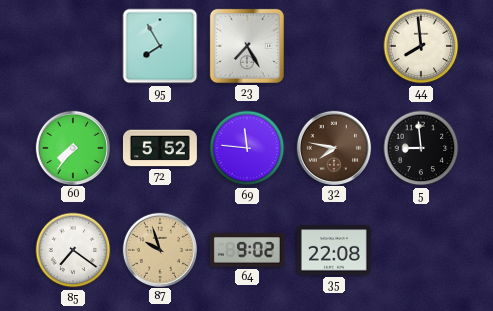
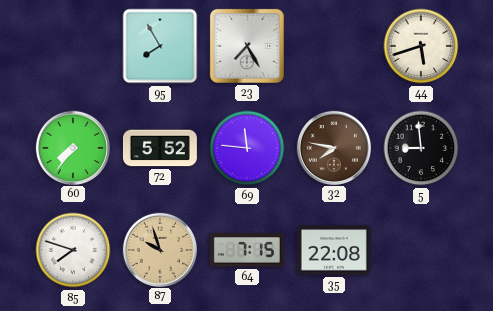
44: 7:59 -> 5:42
85: 7:21 -> 7:48
64: 9:02 -> 7:15
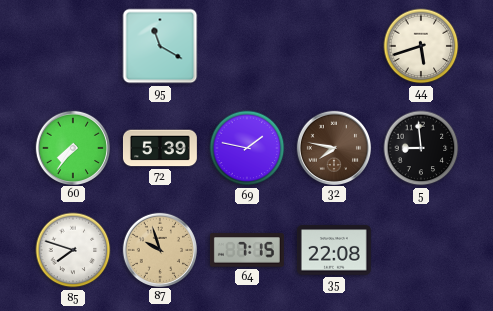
95: 7:55 -> 11:20
23: 7:25 -> none
72: 5:52 -> 5:39
69: 11:46 -> 1:47
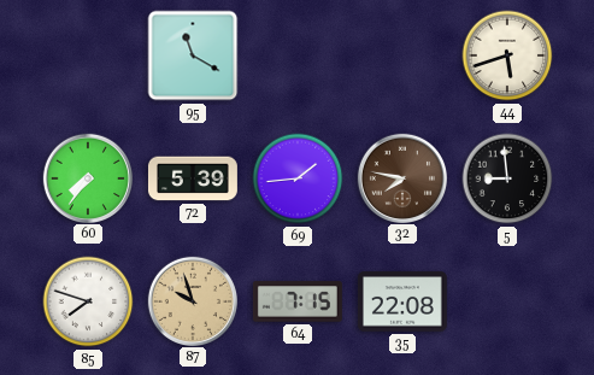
69: 1:47 -> 1:44
